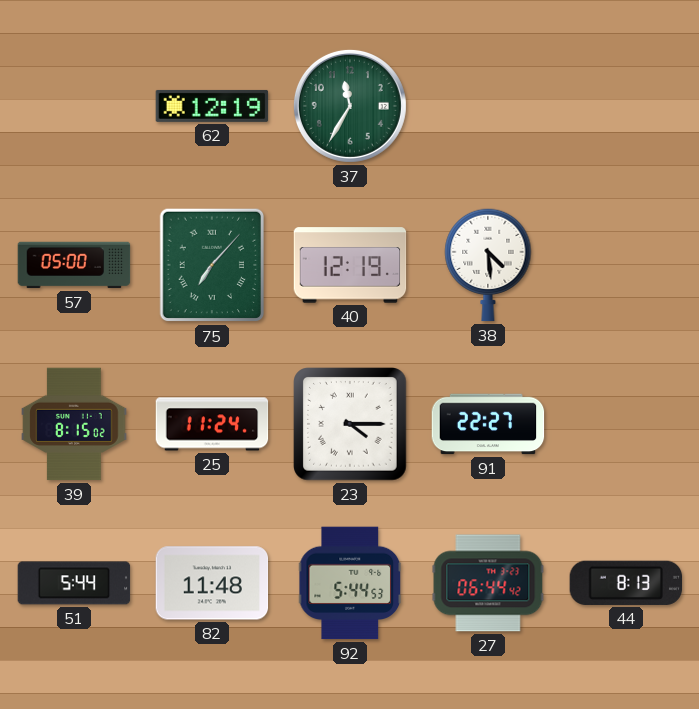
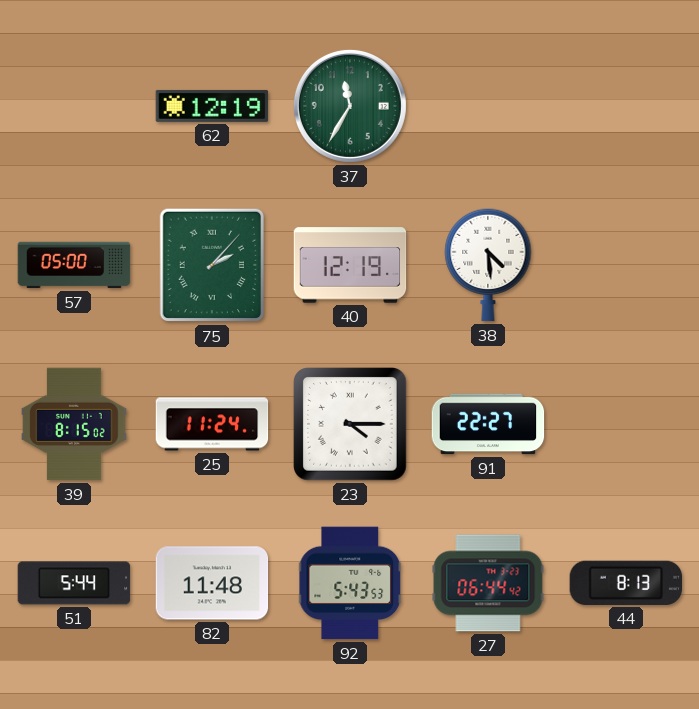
75: 7:07 -> 2:07
92: 5:44 -> 5:43
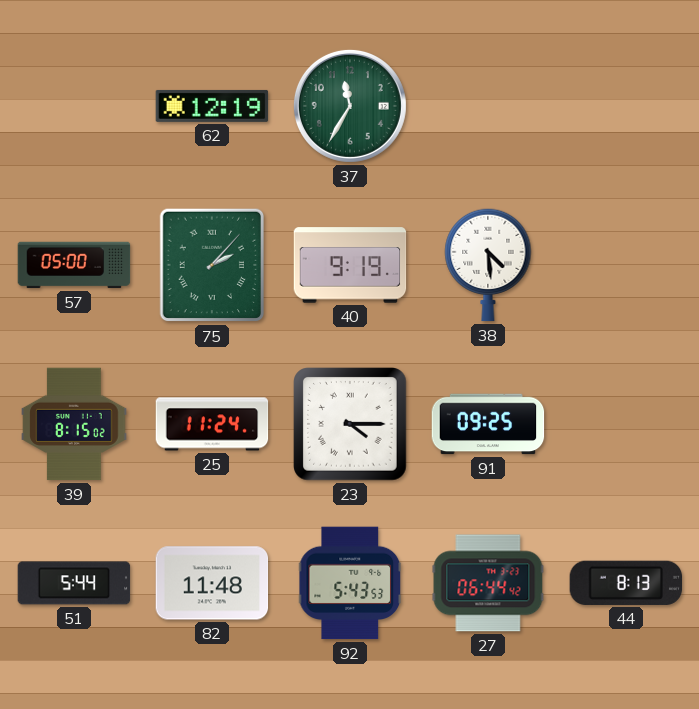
40: 12:19 -> 9:19
91: 22:27 -> 09:25
